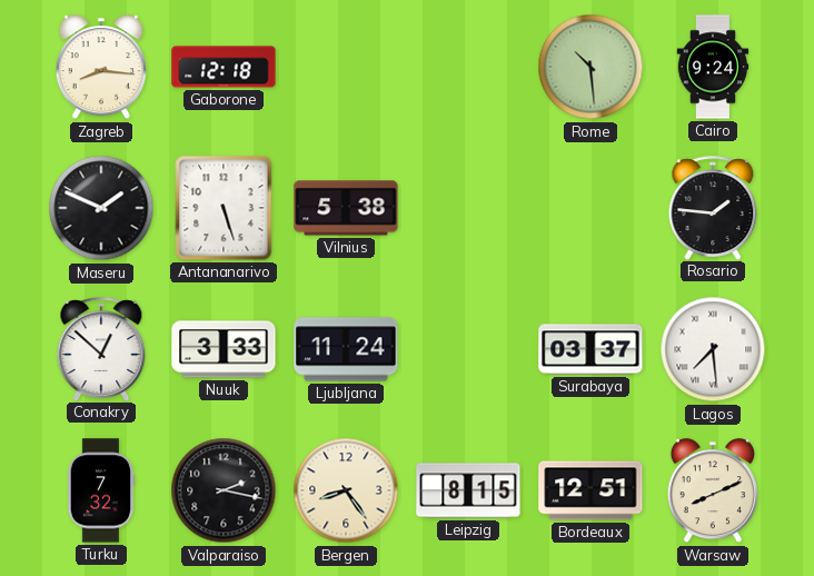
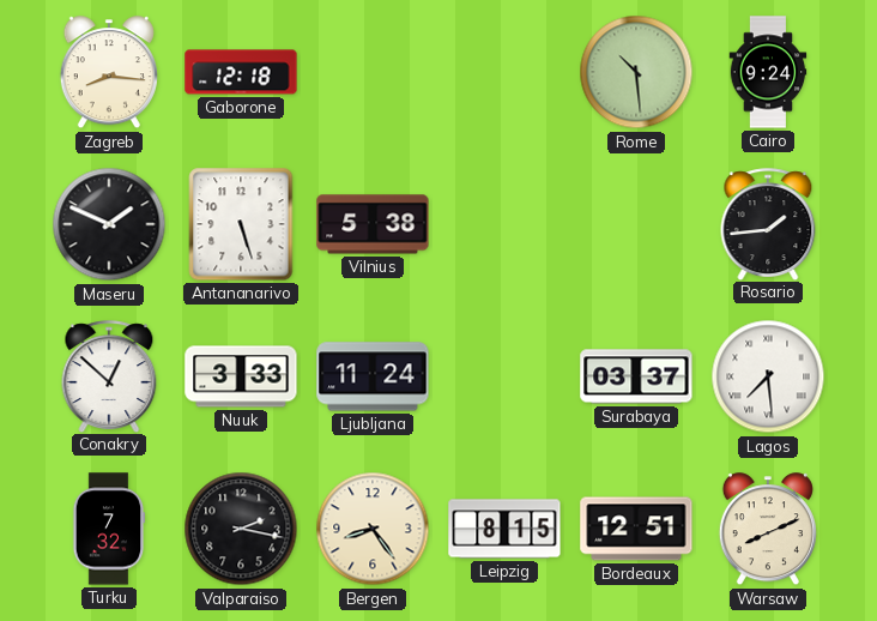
Rosario: 1:46 -> 1:44
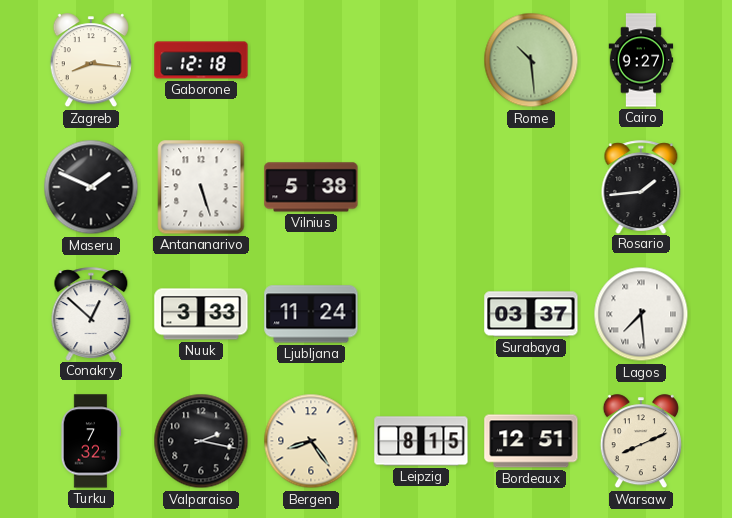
Cairo: 9:24 -> 9:27
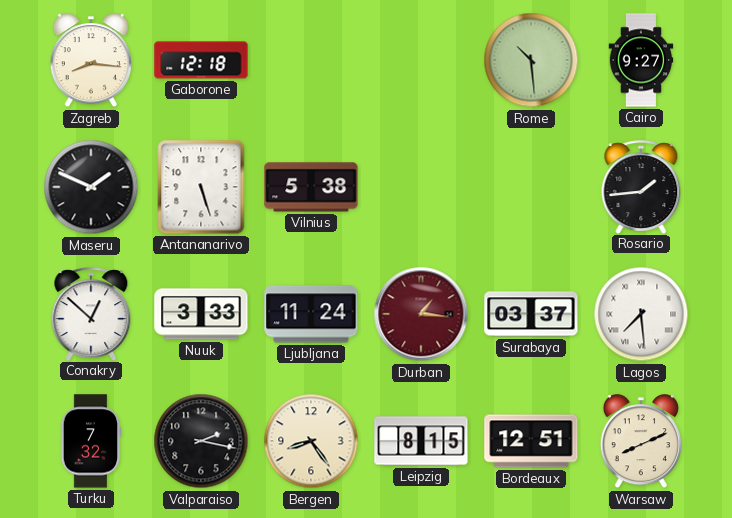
Durban: none -> 1:16
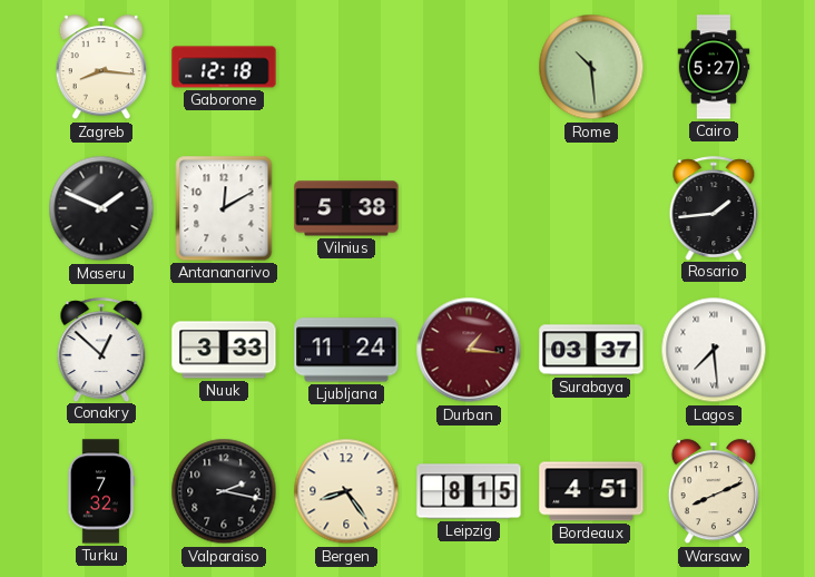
Cairo: 9:27 -> 5:27
Antananarivo: 5:27 -> 12:10
Bordeaux: 12:51 -> 4:51
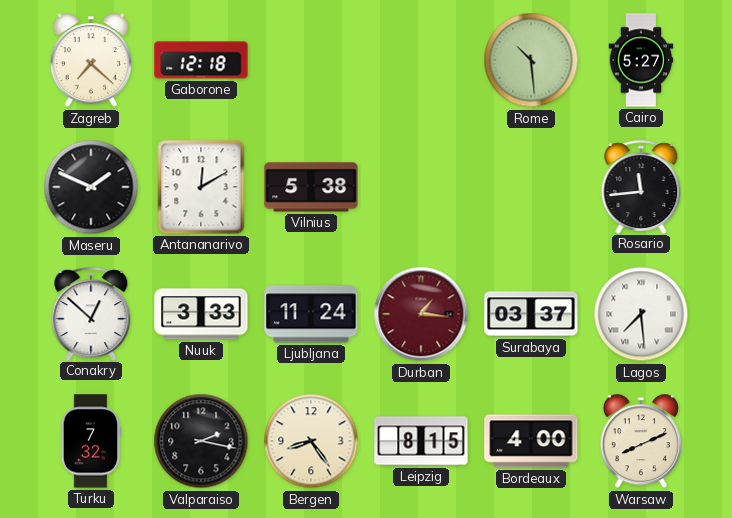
Zagreb: 8:16 -> 7:22
Rosario: 1:44 -> 11:44
Bordeaux: 4:51 -> 4:00
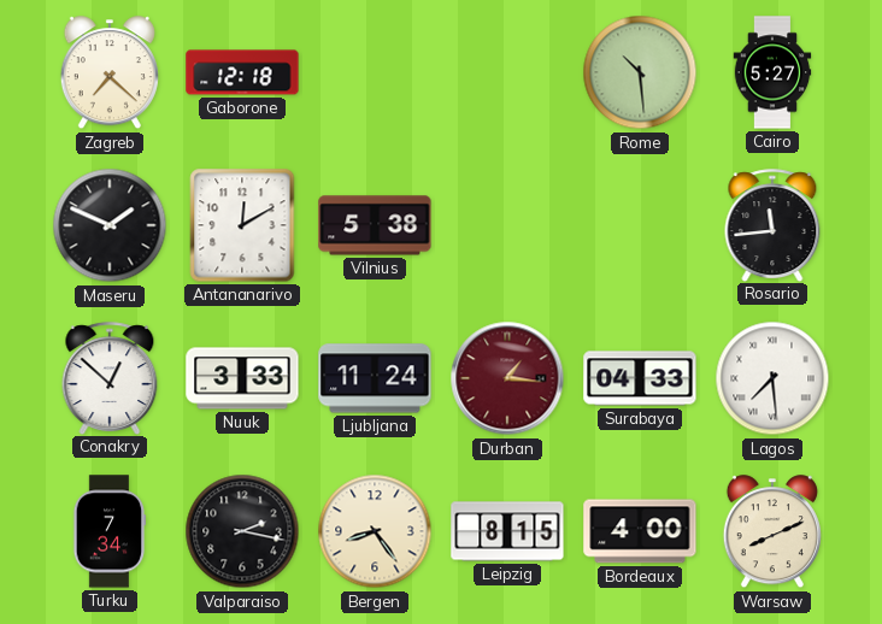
Surabaya: 03:37 -> 04:33
Turku: 7:32 -> 7:34
